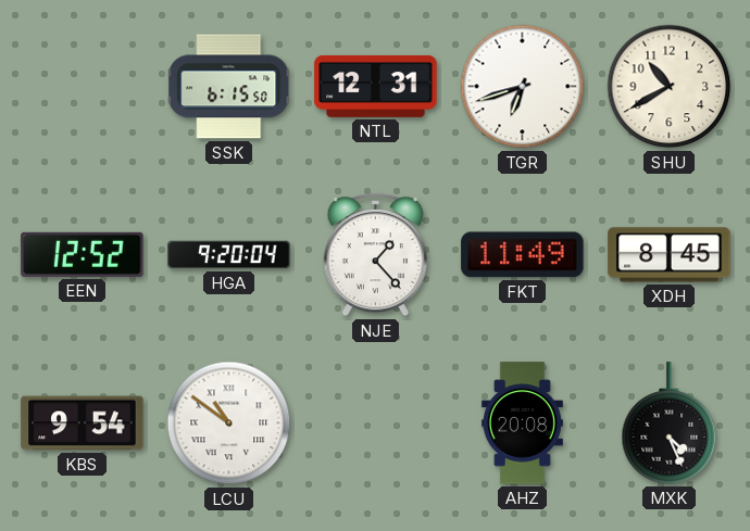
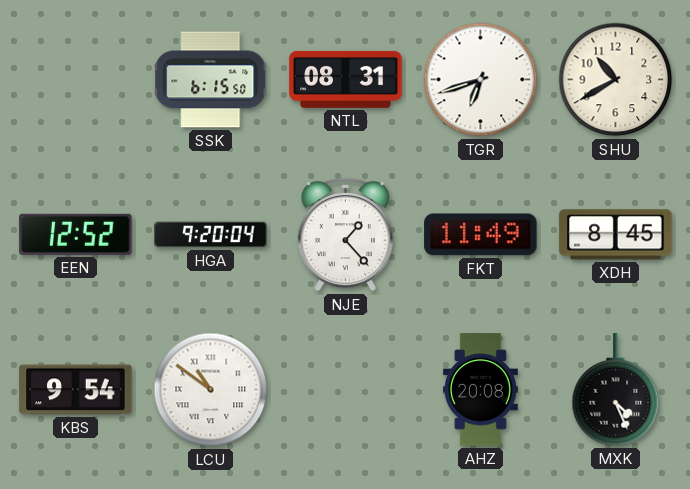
NTL: 12:31 -> 08:31
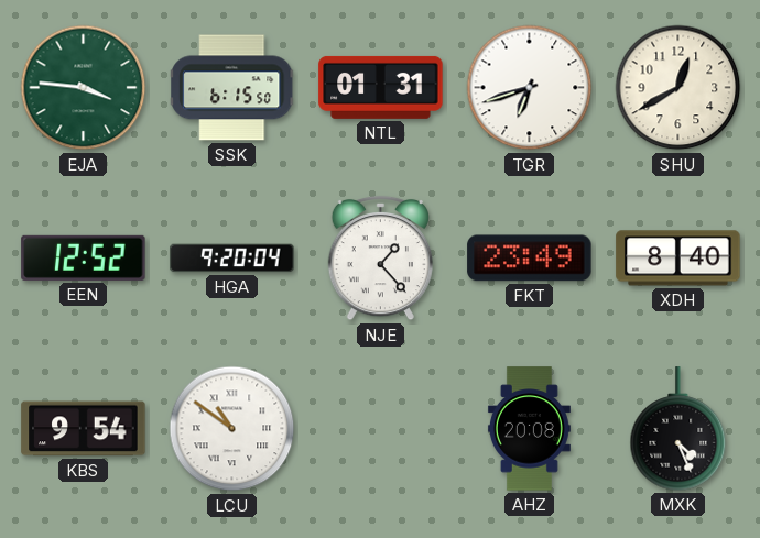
EJA: none -> 3:46
NTL: 08:31 -> 01:31
SHU: 10:40 -> 12:40
FKT: 11:49 -> 23:49
XDH: 8:45 -> 8:40
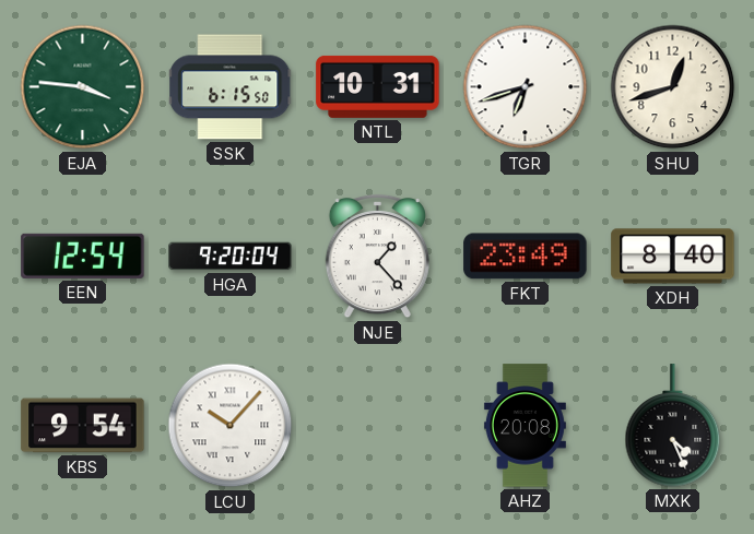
NTL: 01:31 -> 10:31
SHU: 12:40 -> 12:42
EEN: 12:52 -> 12:54
LCU: 10:51 -> 10:07
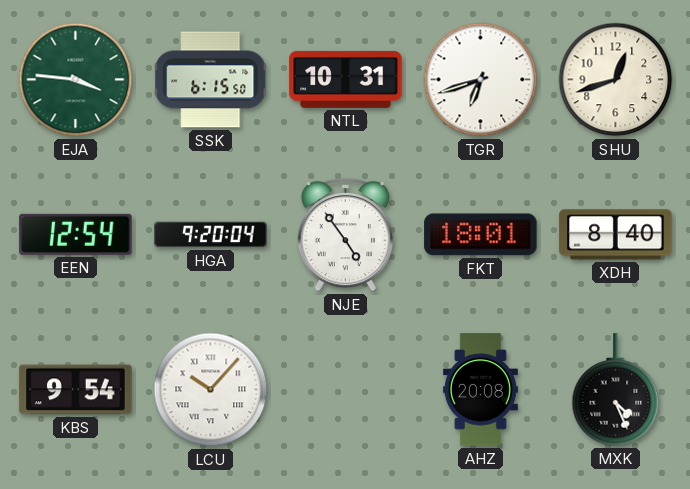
NJE: 1:23 -> 4:54
FKT: 23:49 -> 18:01
